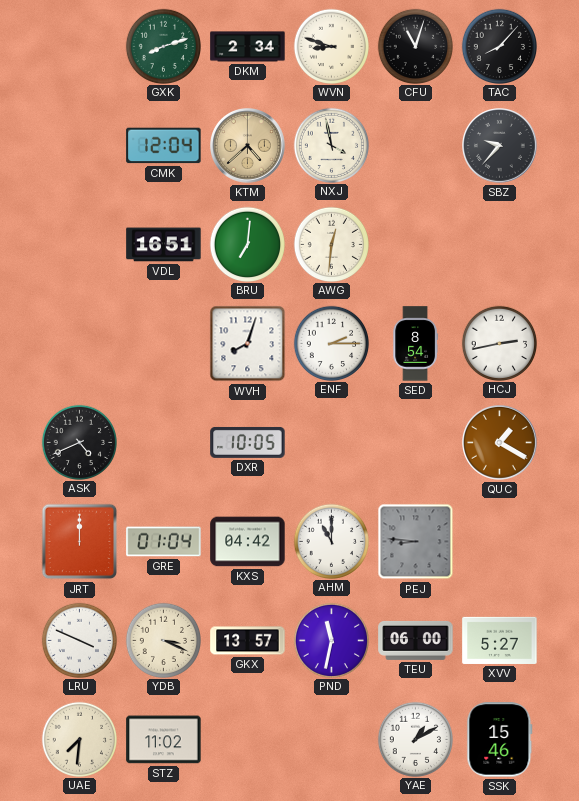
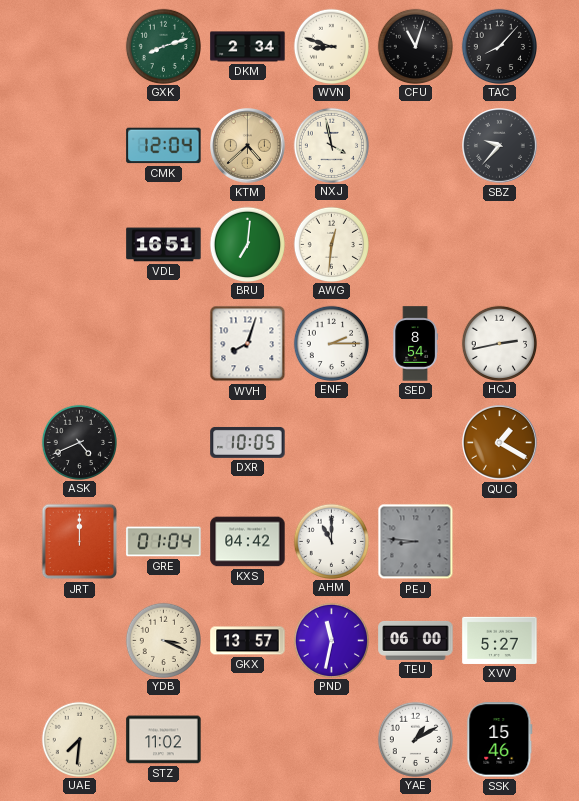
LRU: 3:49 -> none
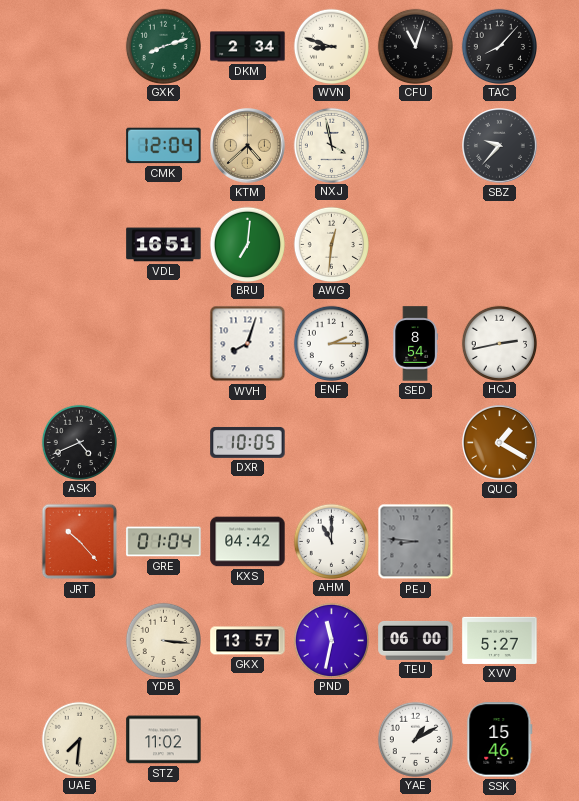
JRT: 12:00 -> 10:23
YDB: 3:19 -> 3:16
